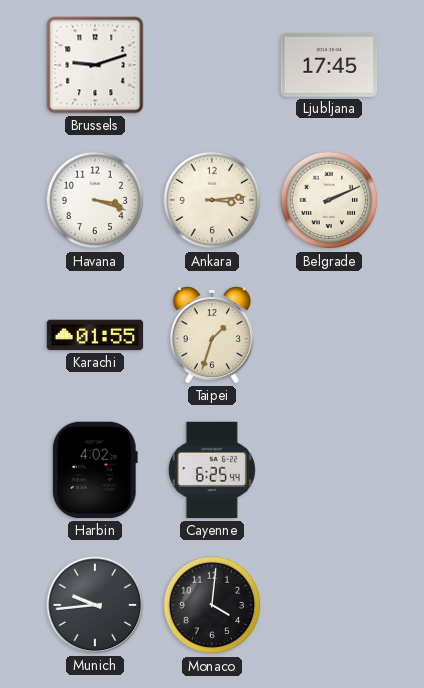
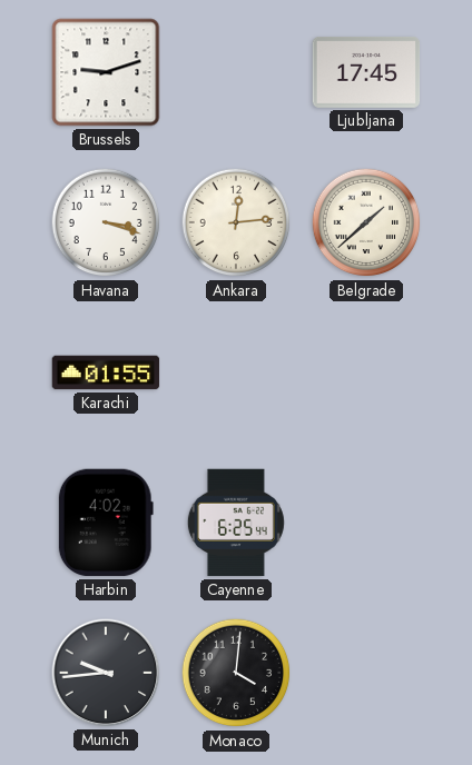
Ankara: 3:14 -> 12:14
Belgrade: 2:11 -> 1:38
Taipei: 1:33 -> none
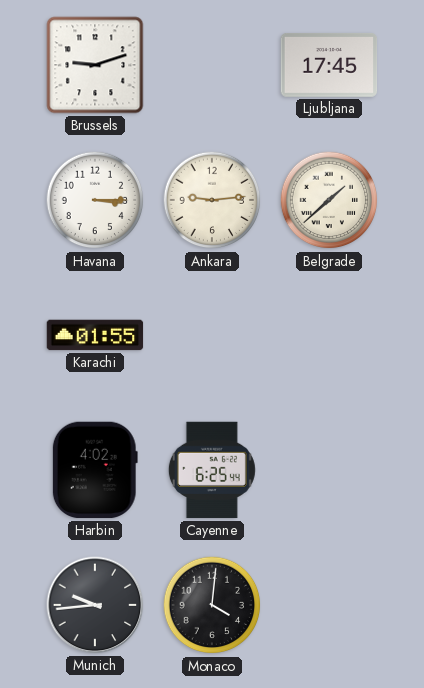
Havana: 3:18 -> 3:15
Ankara: 12:14 -> 9:14
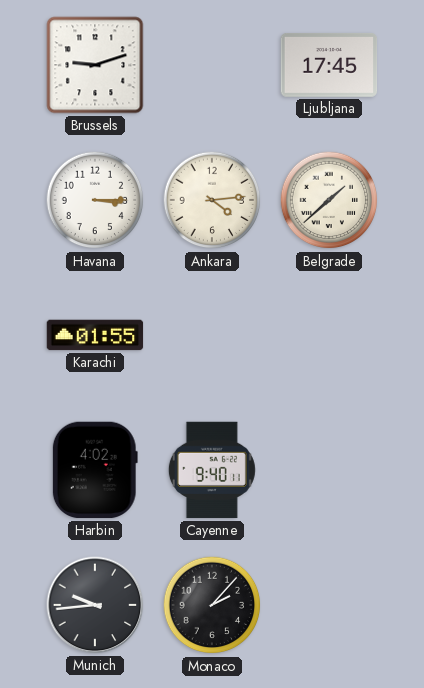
Ankara: 9:14 -> 4:14
Cayenne: 6:25 -> 9:40
Monaco: 4:01 -> 2:07
